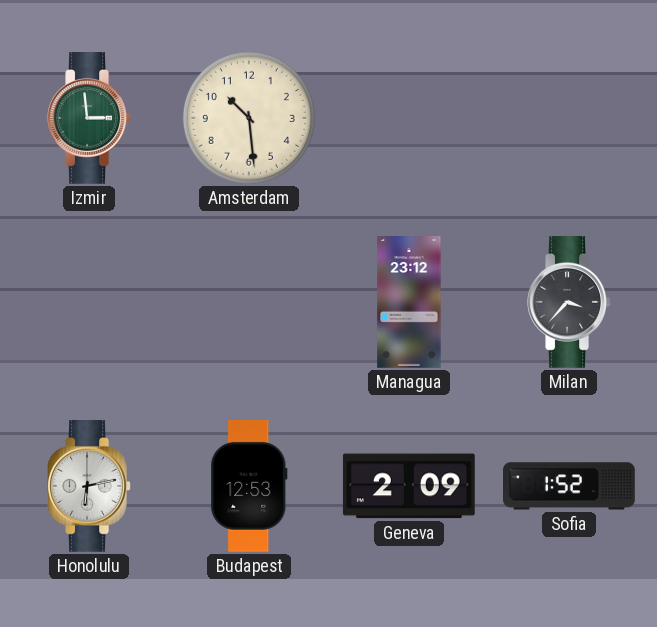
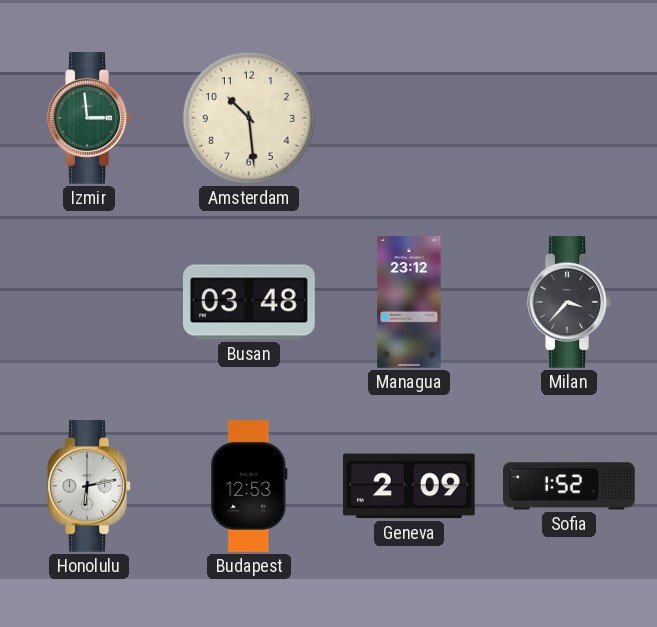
Busan: none -> 03:48
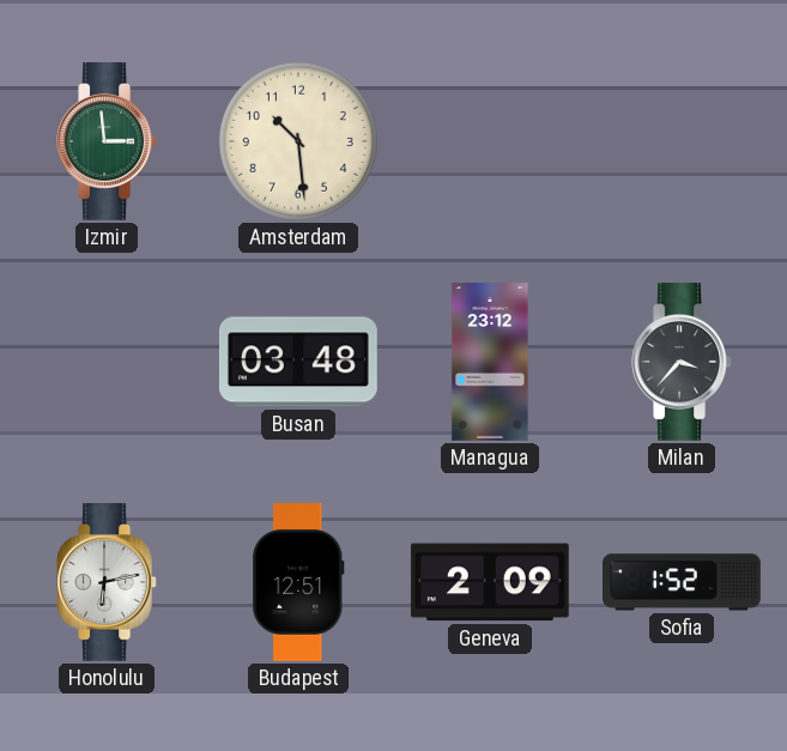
Budapest: 12:53 -> 12:51
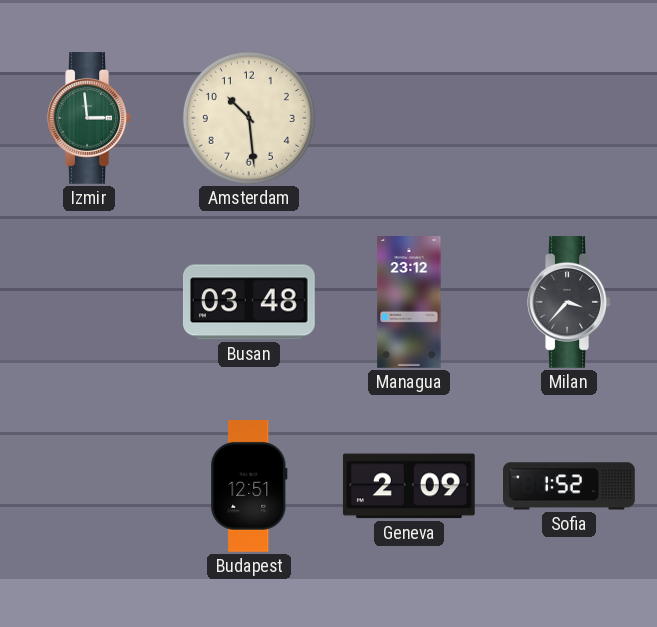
Honolulu: 6:13 -> none
